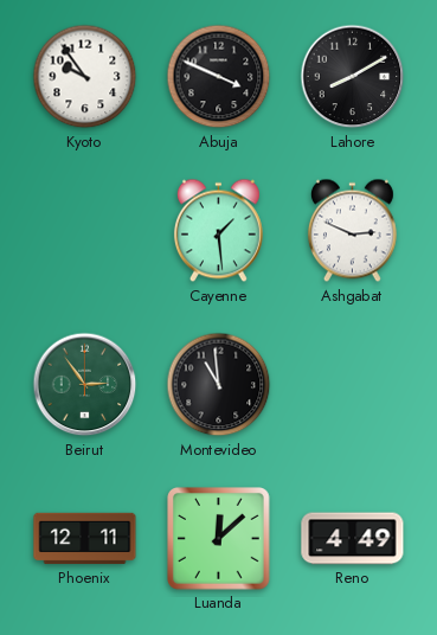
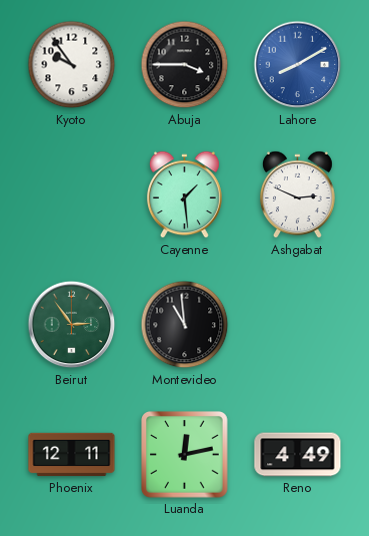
Abuja: 3:49 -> 3:45
Lahore dial: black -> blue
Luanda: 12:08 -> 12:13
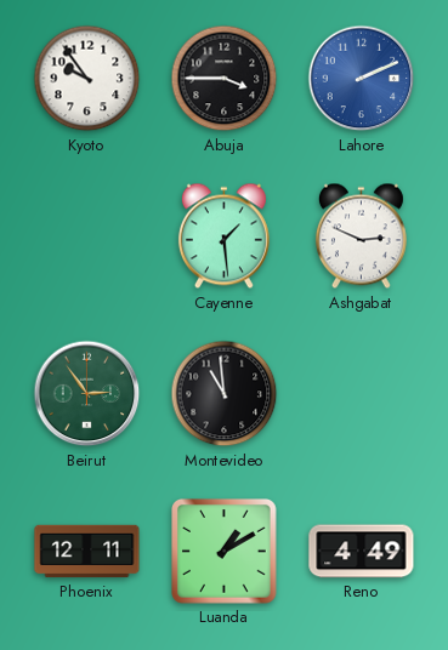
Lahore: 8:10 -> 2:11
Luanda: 12:13 -> 1:10
